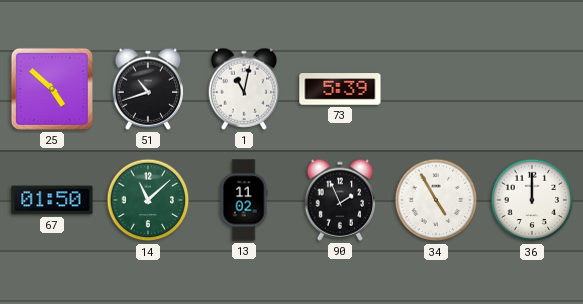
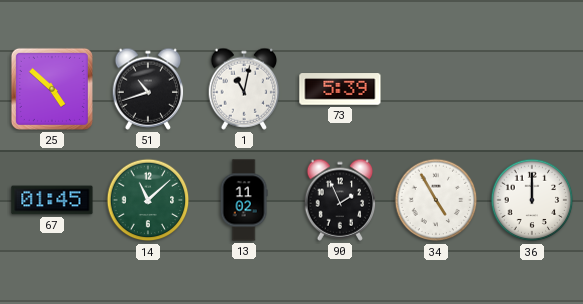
67: 01:50 -> 01:45
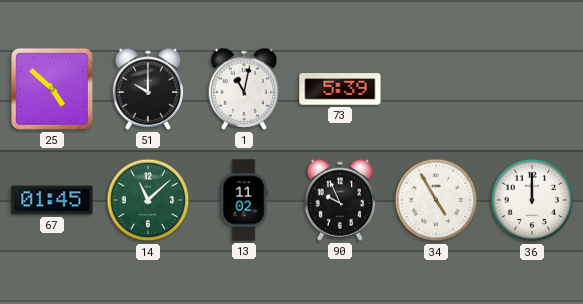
51: 10:42 -> 10:00
90: 1:56 -> 9:56
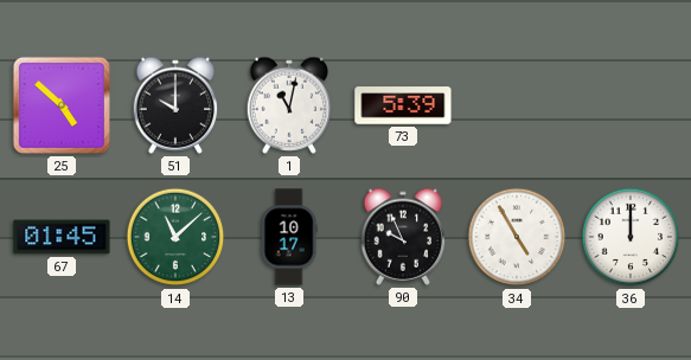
13: 11:02 -> 10:17
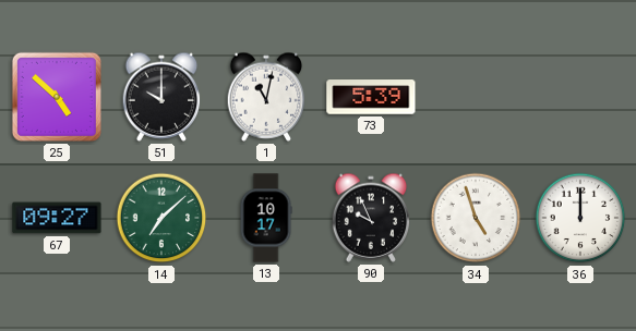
67: 01:45 -> 09:27
14: 11:08 -> 7:08
34: 4:55 -> 4:57
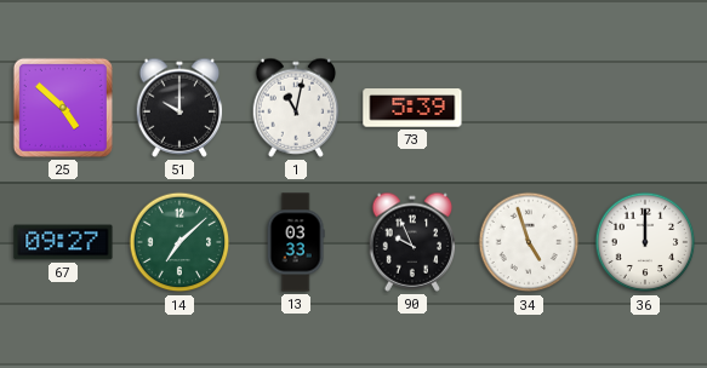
13: 10:17 -> 03:33
